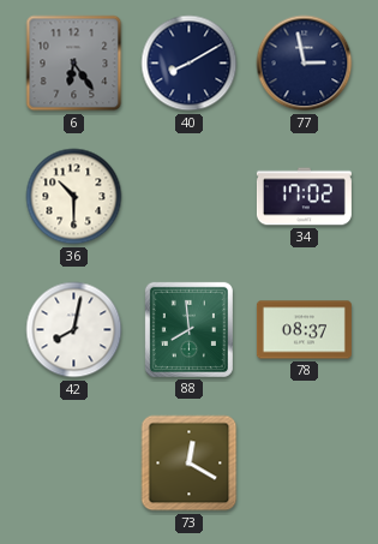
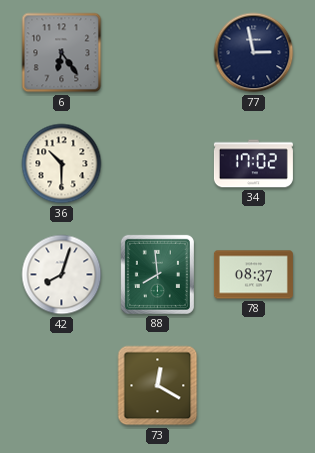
40: 8:10 -> none
42: 8:02 -> 8:03
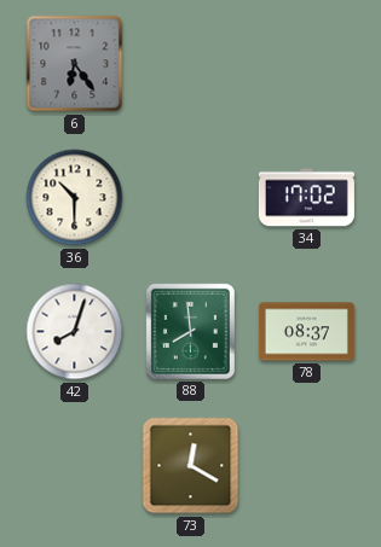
77: 2:58 -> none
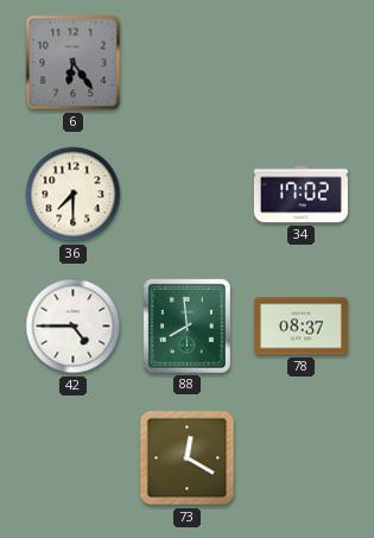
36: 10:30 -> 7:30
42: 8:03 -> 4:45
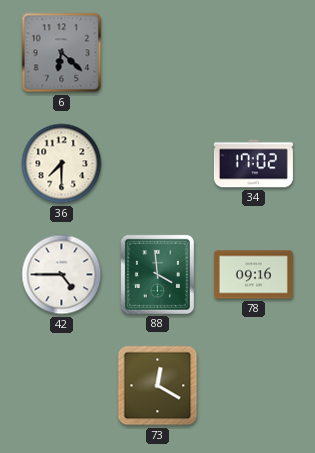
6: 6:24 -> 6:22
88: 7:59 -> 3:59
78: 08:37 -> 09:16
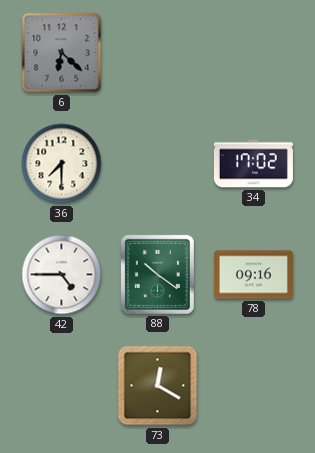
88: 3:59 -> 10:21
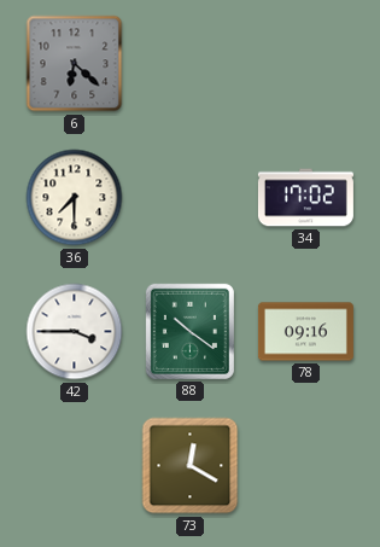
42: 4:45 -> 3:45
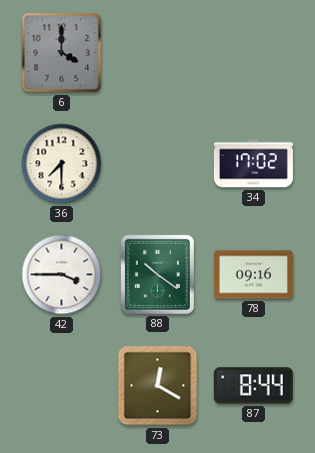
6: 6:22 -> 4:00
87: none -> 8:44
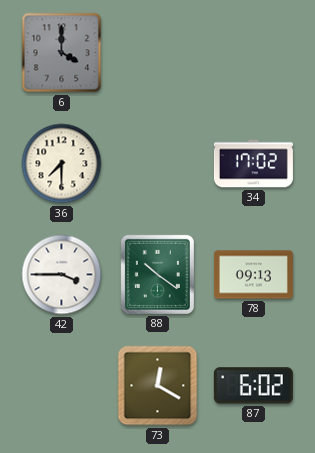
78: 09:16 -> 09:13
87: 8:44 -> 6:02
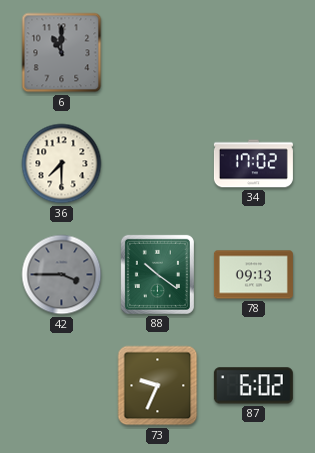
6: 4:00 -> 11:00
42 dial: white -> grey
73: 12:20 -> 9:34
